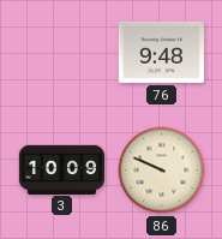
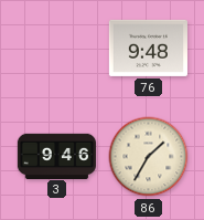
3: 10:09 -> 9:46
86: 9:49 -> 1:35
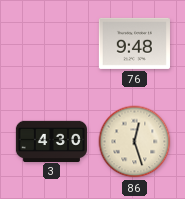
3: 9:46 -> 4:30
86: 1:35 -> 12:27
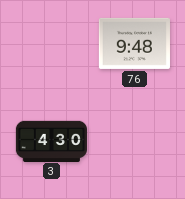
86: 12:27 -> none
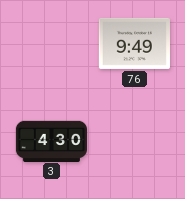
76: 9:48 -> 9:49
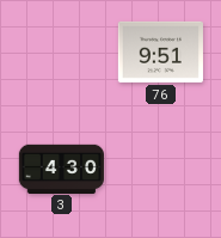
76: 9:49 -> 9:51
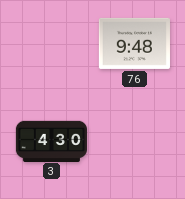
76: 9:51 -> 9:48
